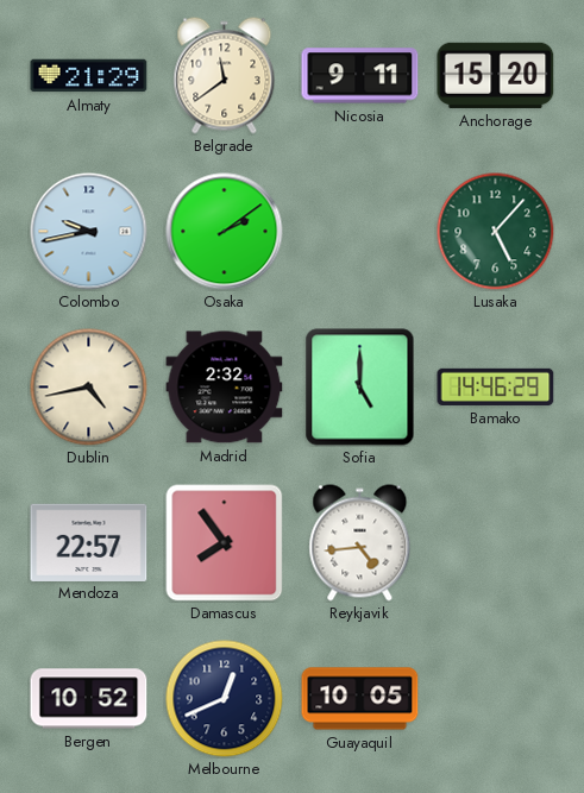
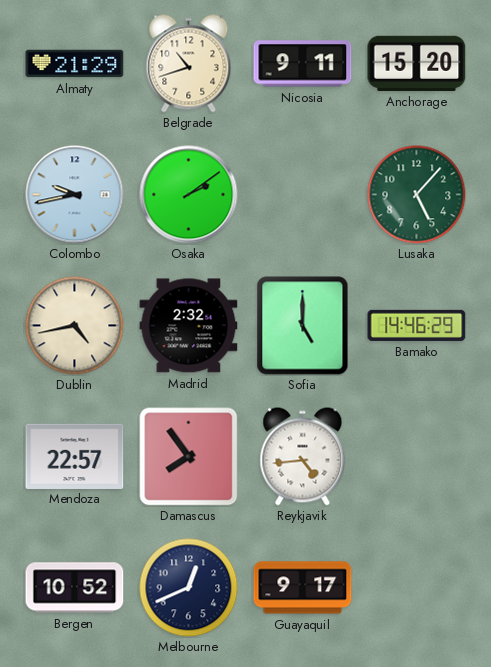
Belgrade: 11:39 -> 10:42
Guayaquil: 10:05 -> 9:17
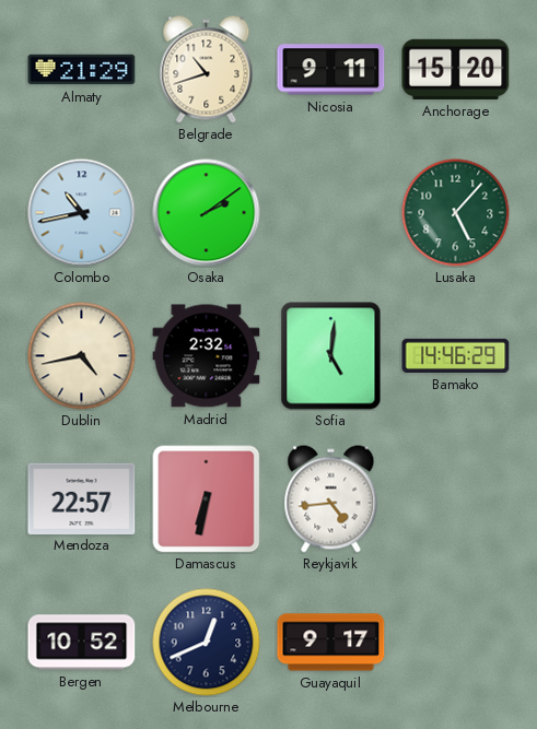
Colombo: 9:43 -> 10:43
Sofia: 5:00 -> 5:01
Damascus: 7:54 -> 6:32
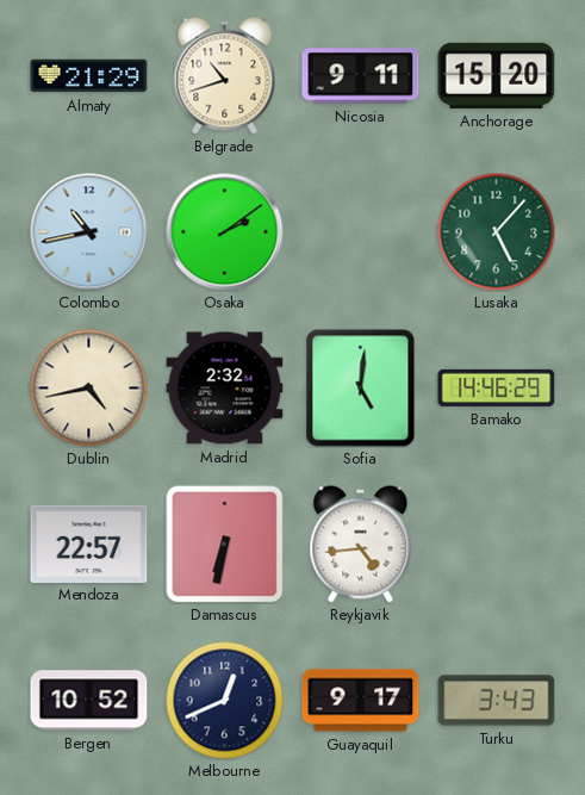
Turku: none -> 3:43
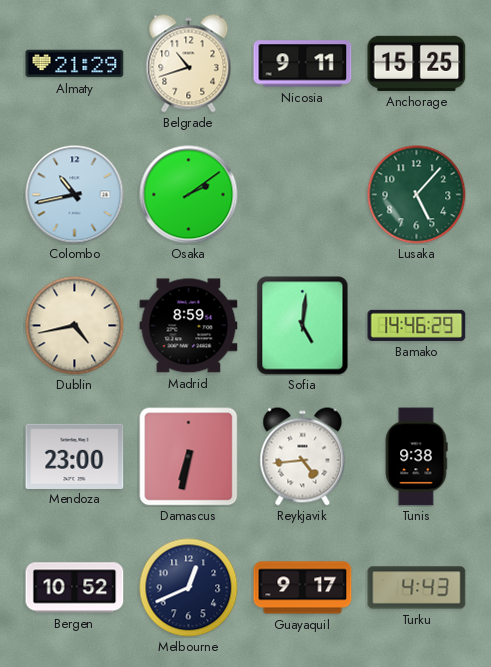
Anchorage: 15:20 -> 15:25
Madrid: 2:32 -> 8:59
Mendoza: 22:57 -> 23:00
Tunis: none -> 9:38
Turku: 3:43 -> 4:43
